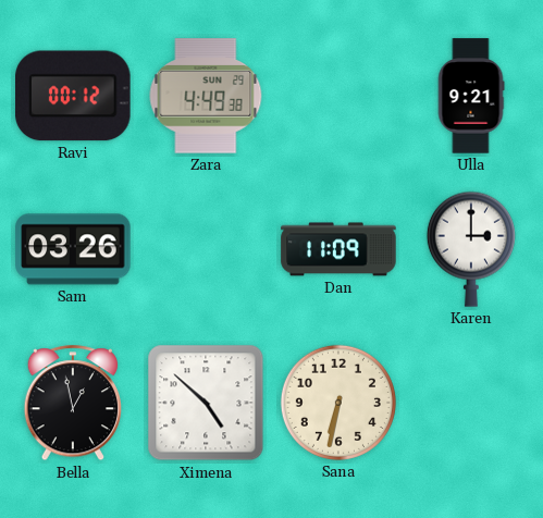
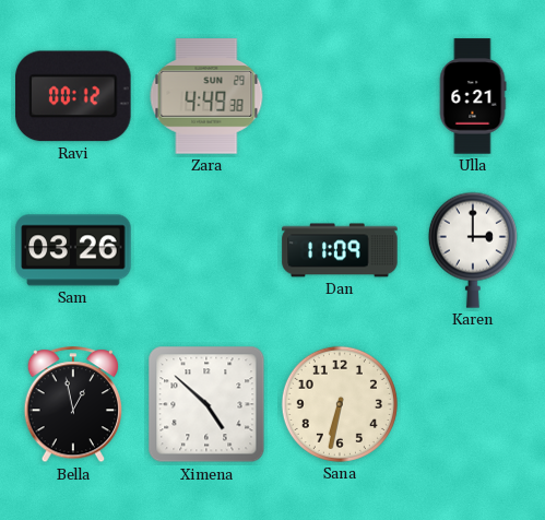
Ulla: 9:21 -> 6:21
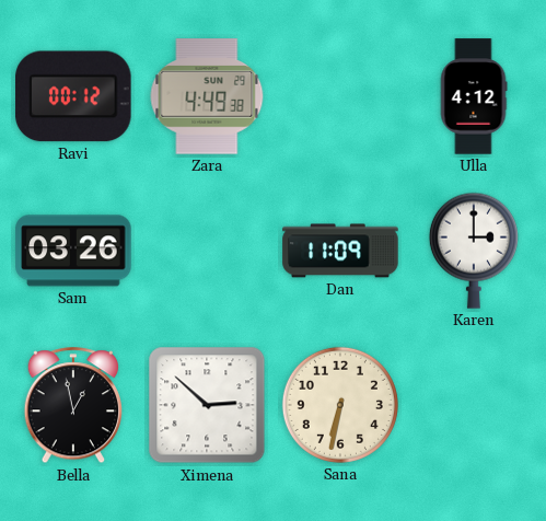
Ulla: 6:21 -> 4:12
Ximena: 4:52 -> 2:52
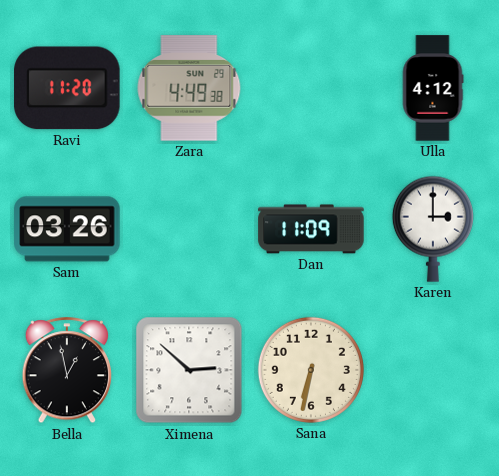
Ravi: 00:12 -> 11:20
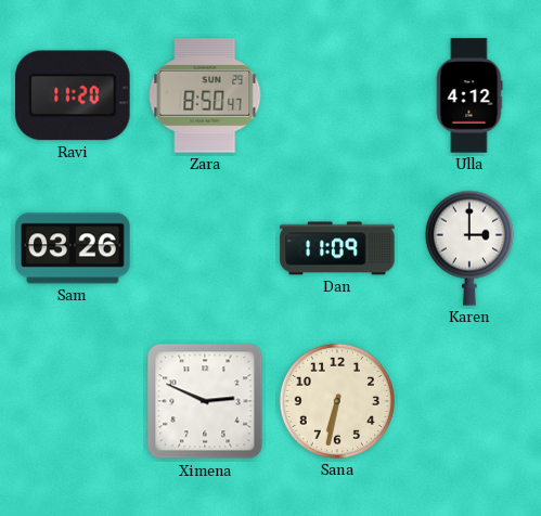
Zara: 4:49 -> 8:50
Bella: 12:58 -> none
Ximena: 2:52 -> 2:49
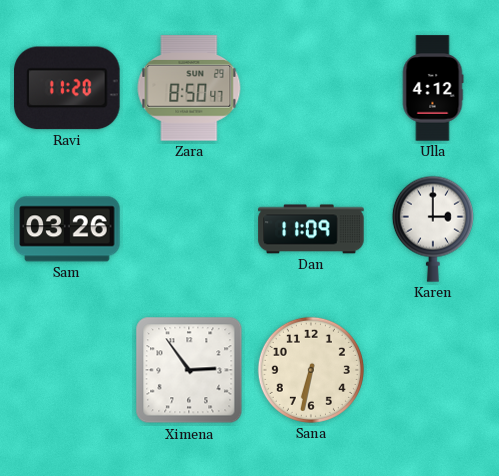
Ximena: 2:49 -> 2:54
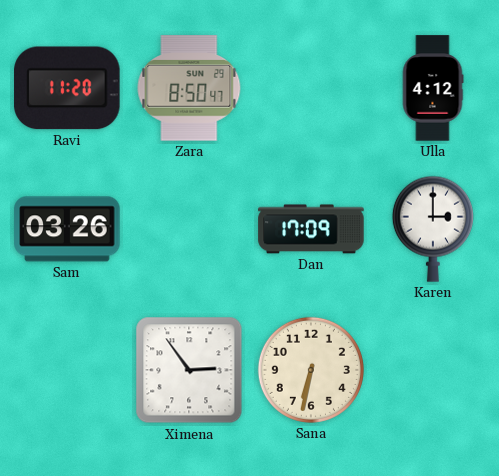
Dan: 11:09 -> 17:09
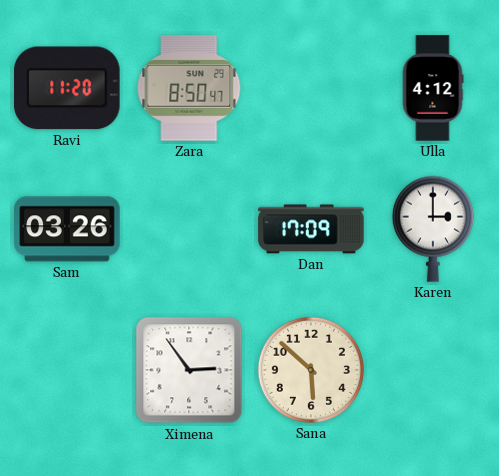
Sana: 6:32 -> 5:52
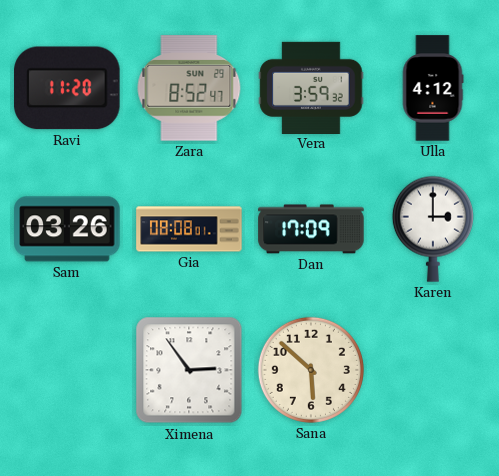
Zara: 8:50 -> 8:52
Vera: none -> 3:59
Gia: none -> 08:08
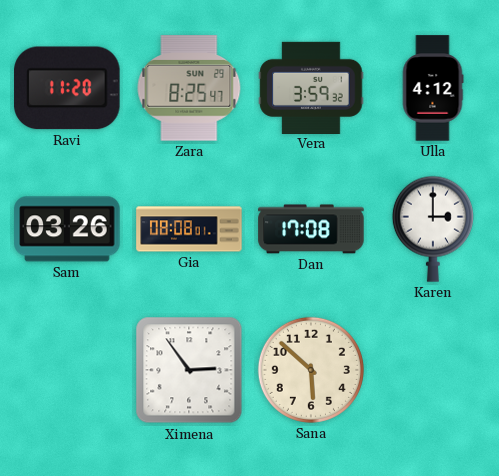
Zara: 8:52 -> 8:25
Dan: 17:09 -> 17:08
